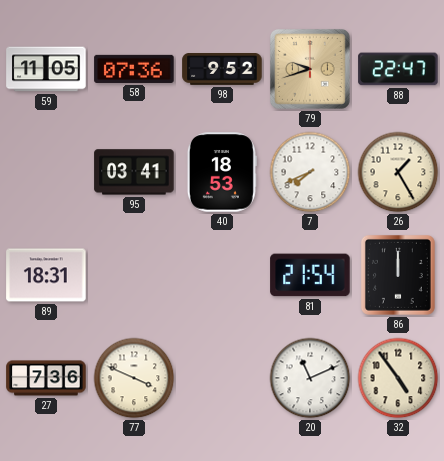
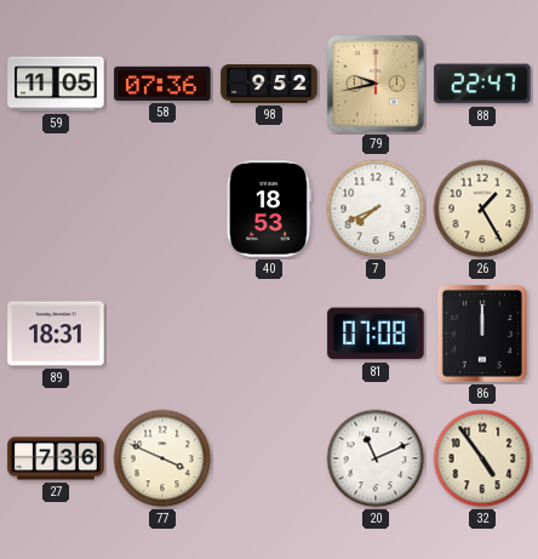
79: 9:42 -> 9:43
95: 03:41 -> none
81: 21:54 -> 07:08
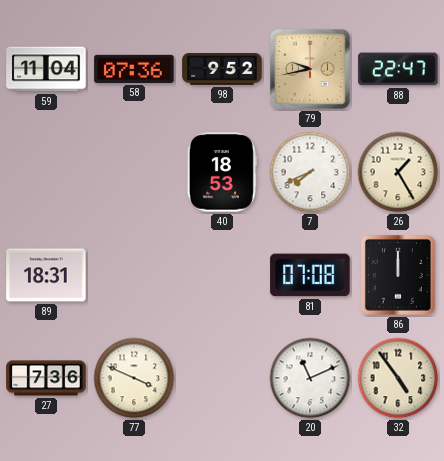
59: 11:05 -> 11:04
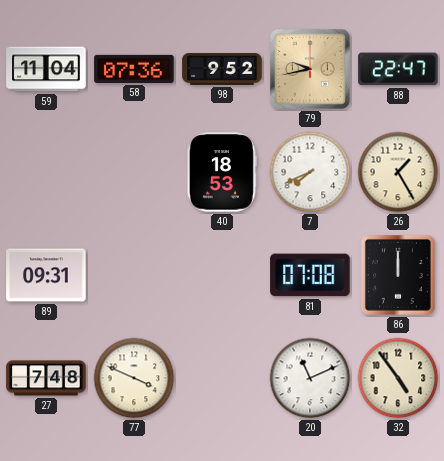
89: 18:31 -> 09:31
27: 7:36 -> 7:48
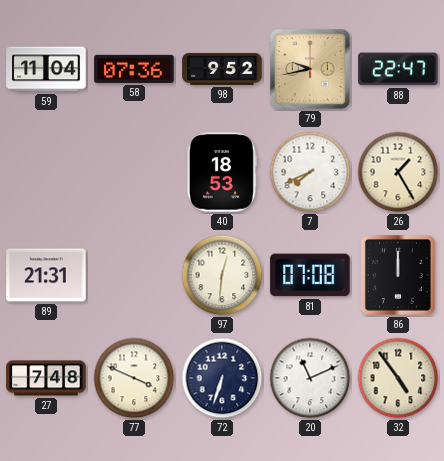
89: 09:31 -> 21:31
97: none -> 12:31
72: none -> 6:33
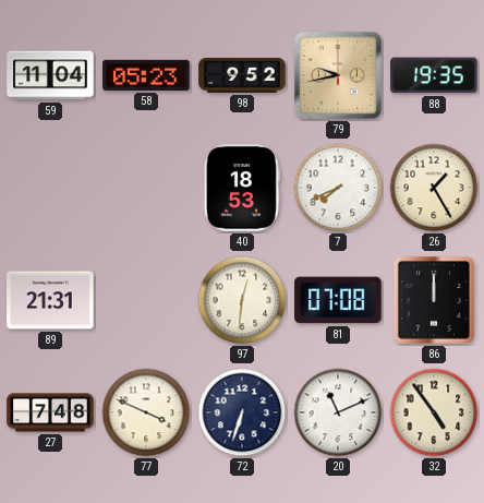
58: 07:36 -> 05:23
88: 22:47 -> 19:35
